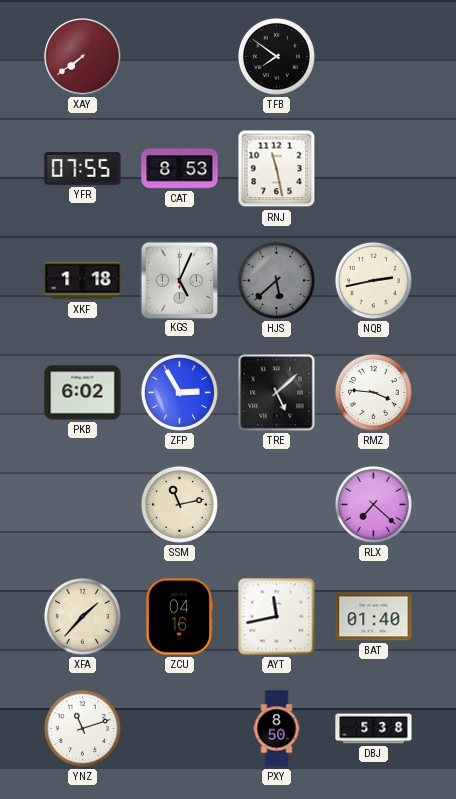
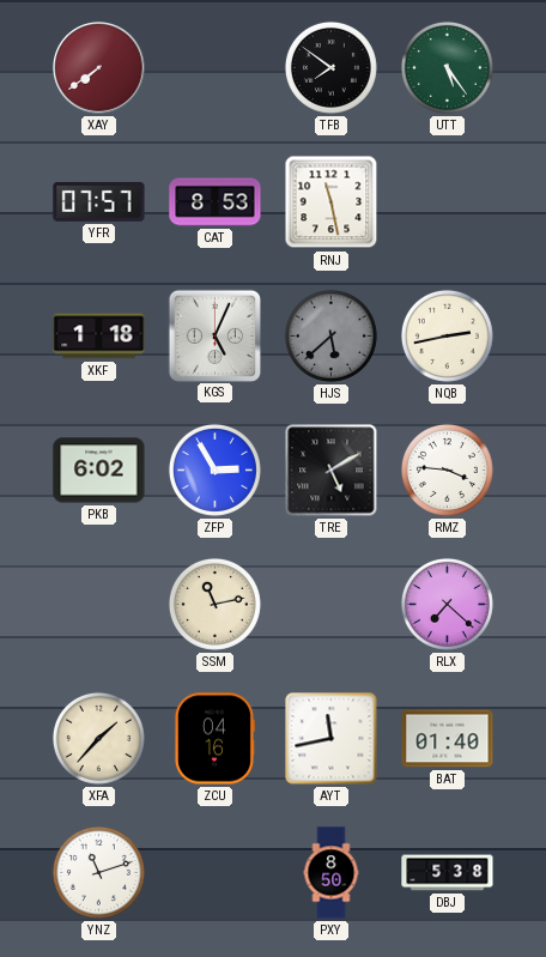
UTT: none -> 5:24
YFR: 07:55 -> 07:57
TRE: 5:08 -> 5:10
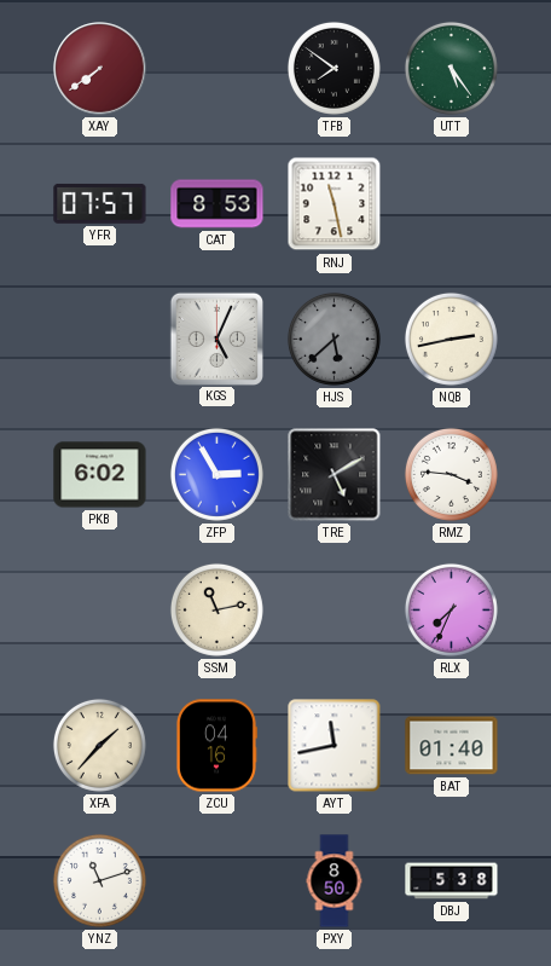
XKF: 1:18 -> none
RLX: 7:22 -> 7:34
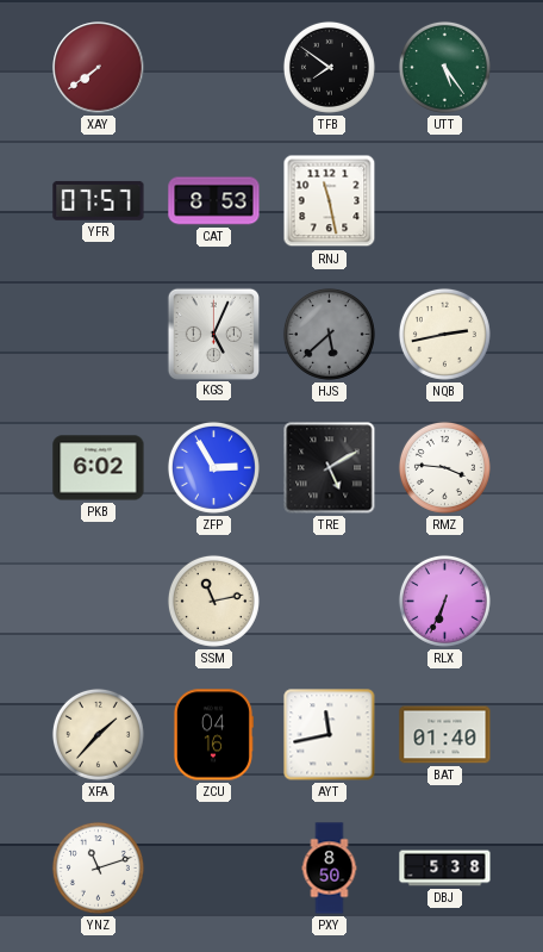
RLX: 7:34 -> 6:34
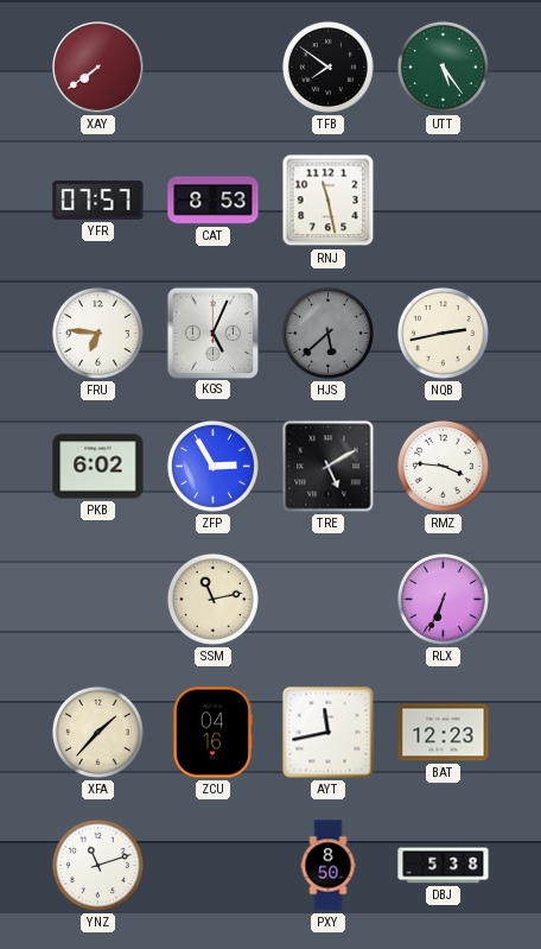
FRU: none -> 6:46
BAT: 01:40 -> 12:23
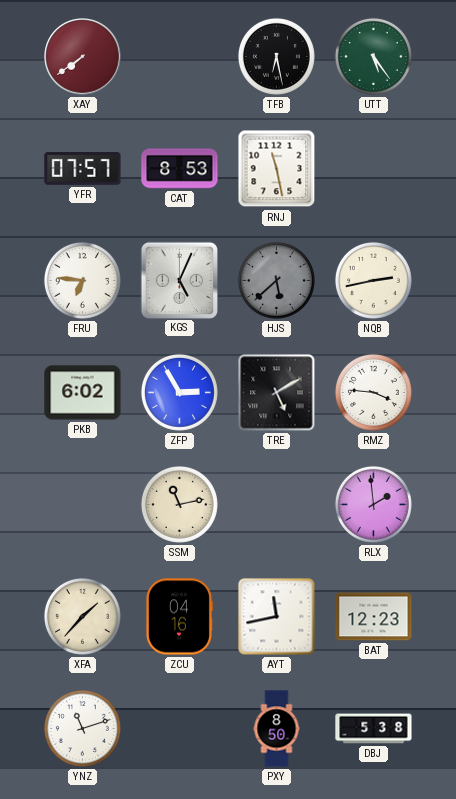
TFB: 7:51 -> 6:28
RLX: 6:34 -> 1:59
